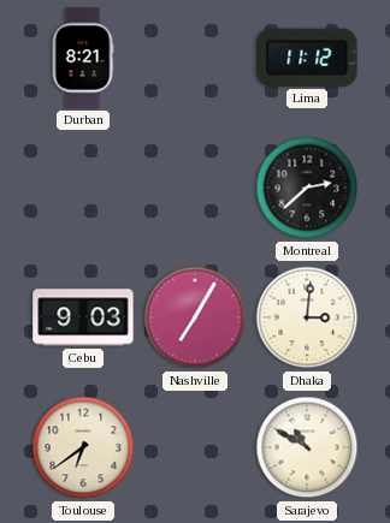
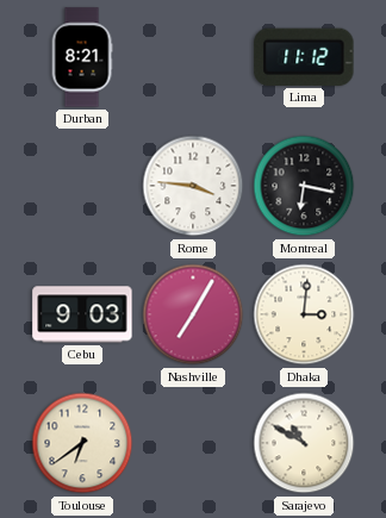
Rome: none -> 3:46
Montreal: 2:38 -> 6:17
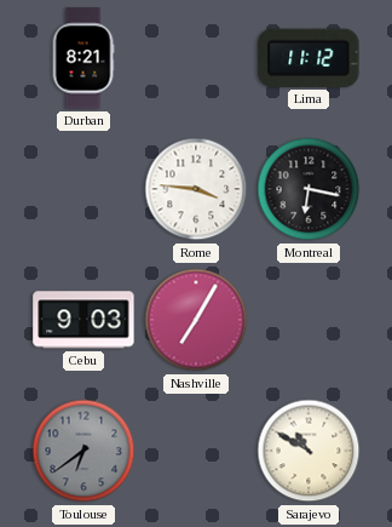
Dhaka: 3:01 -> none
Toulouse dial: cream -> grey
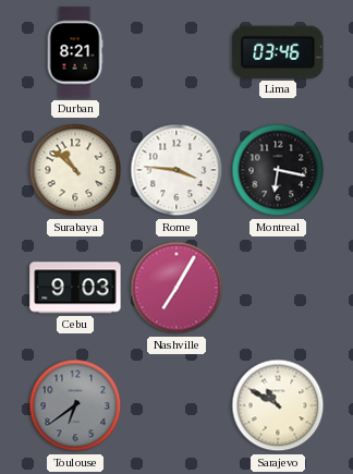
Lima: 11:12 -> 03:46
Surabaya: none -> 10:52
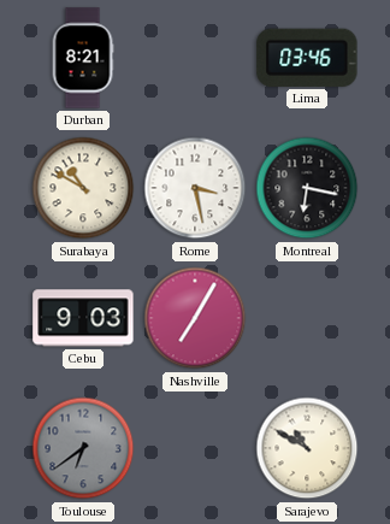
Surabaya: 10:52 -> 10:50
Rome: 3:46 -> 3:28
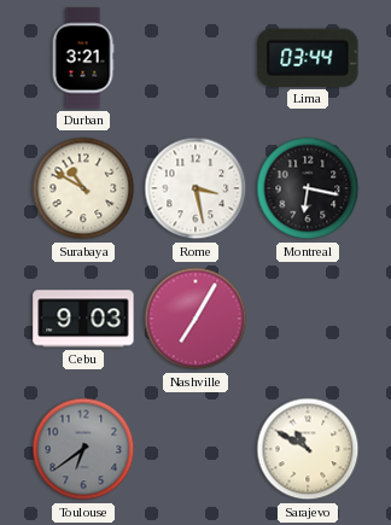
Durban: 8:21 -> 3:21
Lima: 03:46 -> 03:44
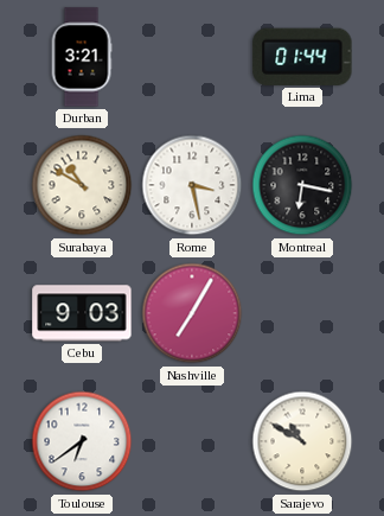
Lima: 03:44 -> 01:44
Toulouse dial: grey -> white
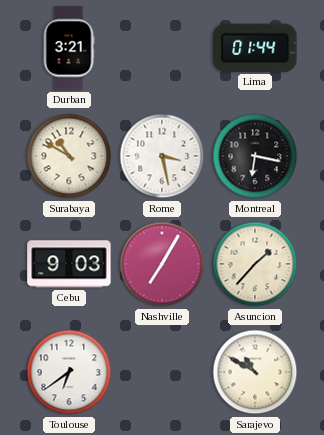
Asuncion: none -> 1:37
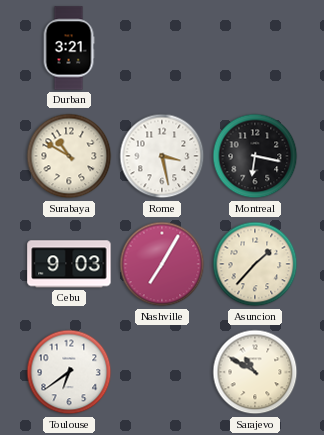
Lima: 01:44 -> none
